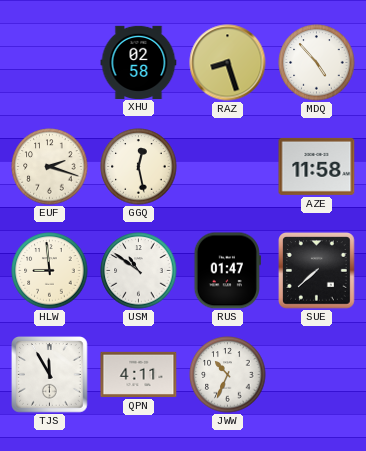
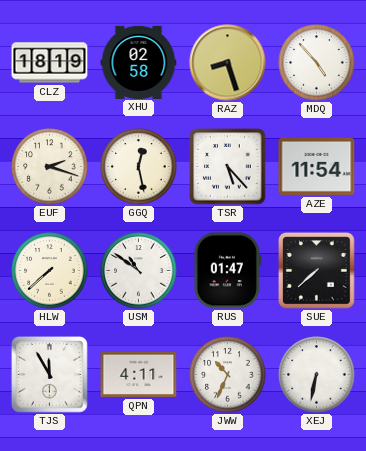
CLZ: none -> 18:19
TSR: none -> 5:23
AZE: 11:58 -> 11:54
HLW: 8:59 -> 7:38
XEJ: none -> 6:32
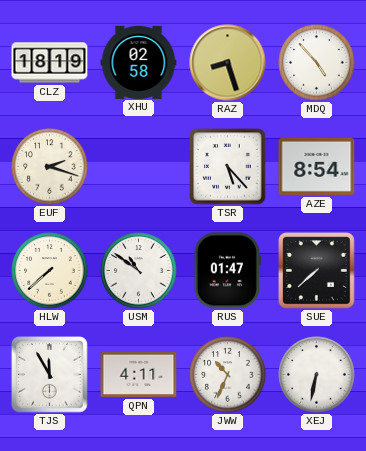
GGQ: 12:28 -> none
AZE: 11:54 -> 8:54
